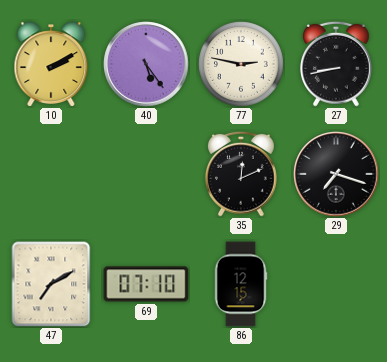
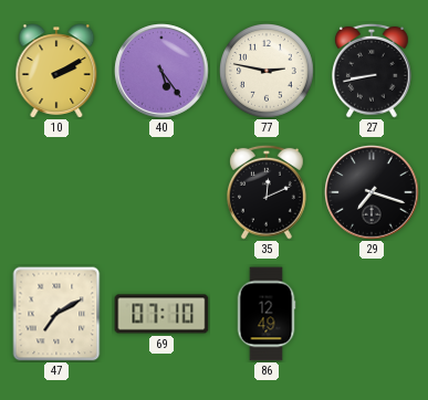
86: 12:15 -> 12:49
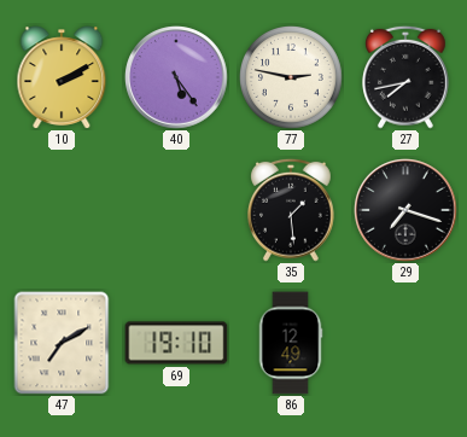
27: 8:43 -> 7:43
35: 12:11 -> 1:29
69: 07:10 -> 19:10
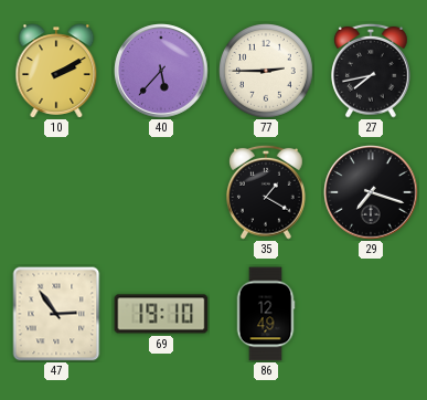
40: 5:24 -> 5:37
77: 2:47 -> 2:45
35: 1:29 -> 1:20
47: 7:10 -> 2:54
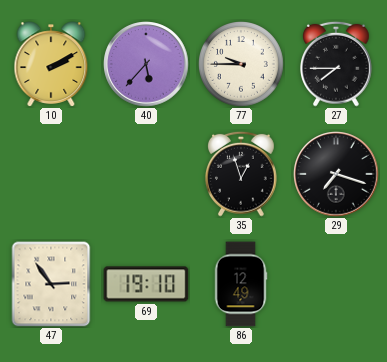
77: 2:45 -> 9:45
27: 7:43 -> 7:45
35: 1:20 -> 12:57
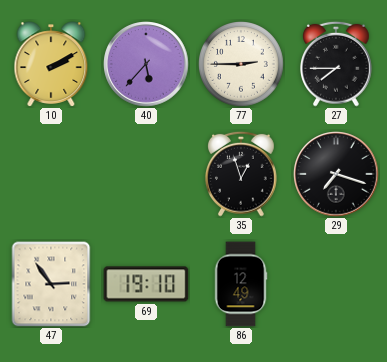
77: 9:45 -> 2:45
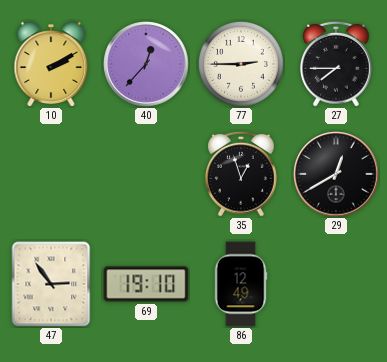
40: 5:37 -> 12:37
29: 7:18 -> 12:40
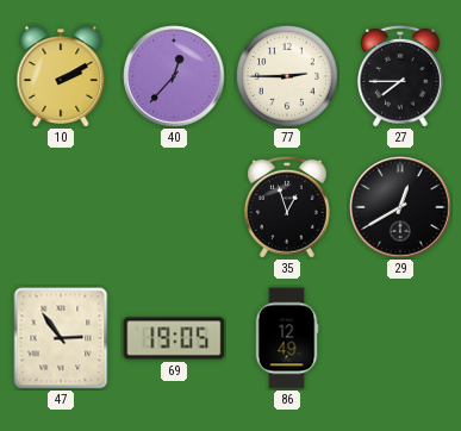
69: 19:10 -> 19:05
